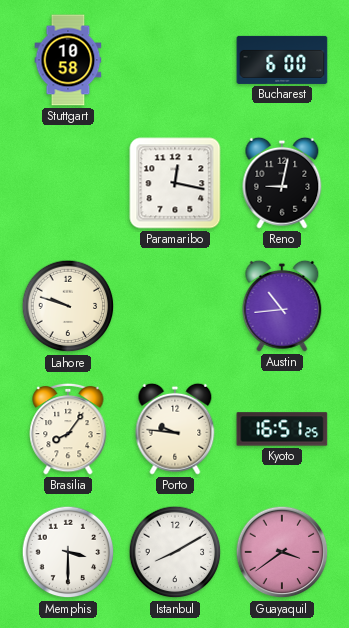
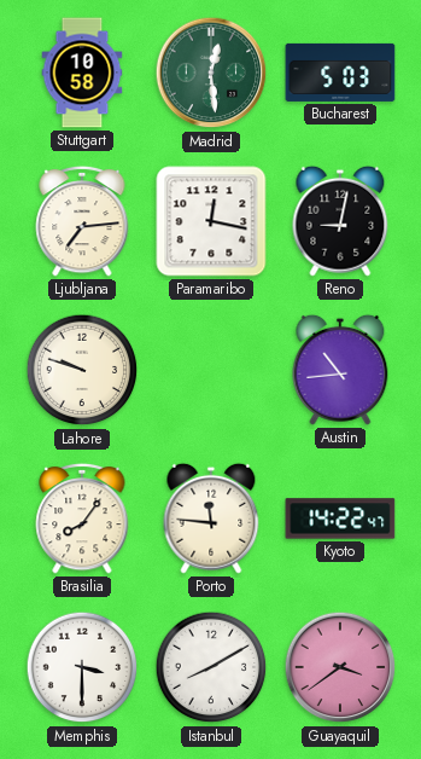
Madrid: none -> 12:29
Bucharest: 6:00 -> 5:03
Ljubljana: none -> 7:14
Porto: 9:46 -> 11:46
Kyoto: 16:51 -> 14:22
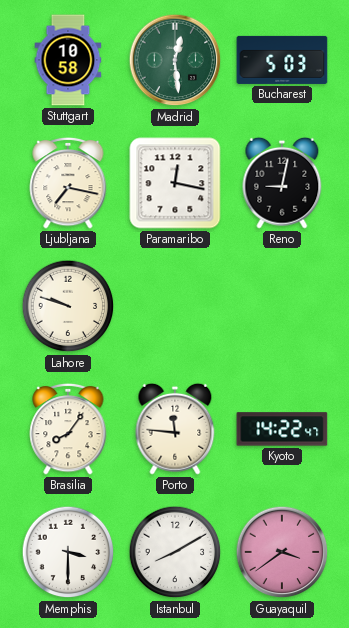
Ljubljana: 7:14 -> 7:17
Austin: 10:44 -> none
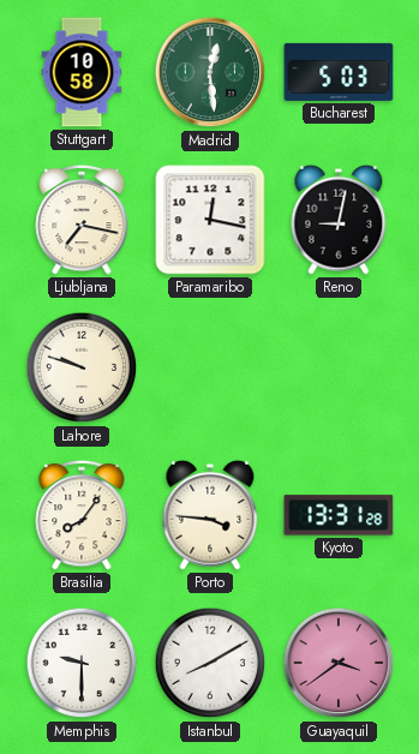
Porto: 11:46 -> 3:46
Kyoto: 14:22 -> 13:31
Memphis: 3:30 -> 9:30
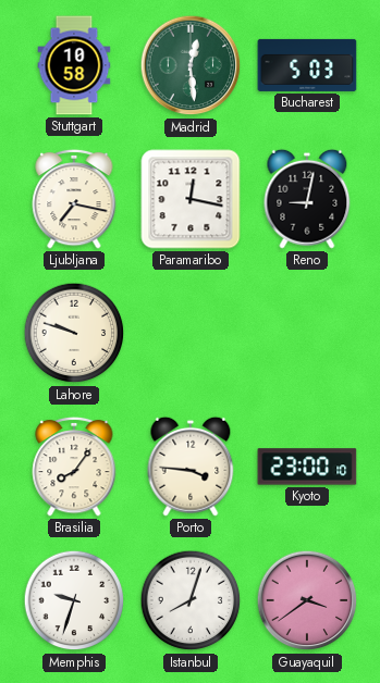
Kyoto: 13:31 -> 23:00
Memphis: 9:30 -> 9:33
Istanbul: 8:10 -> 8:03
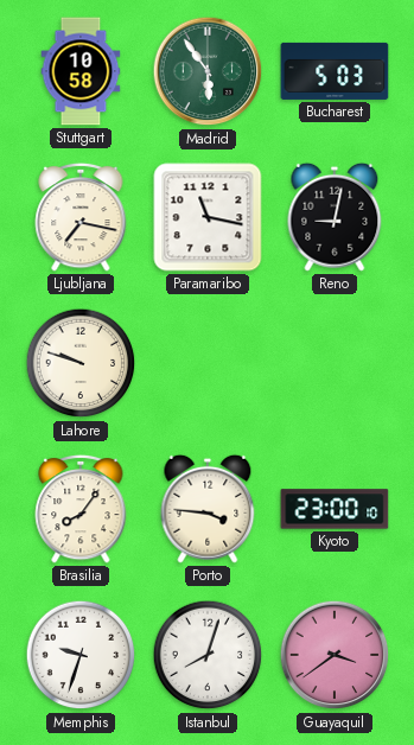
Madrid: 12:29 -> 5:54
Paramaribo: 12:17 -> 11:17
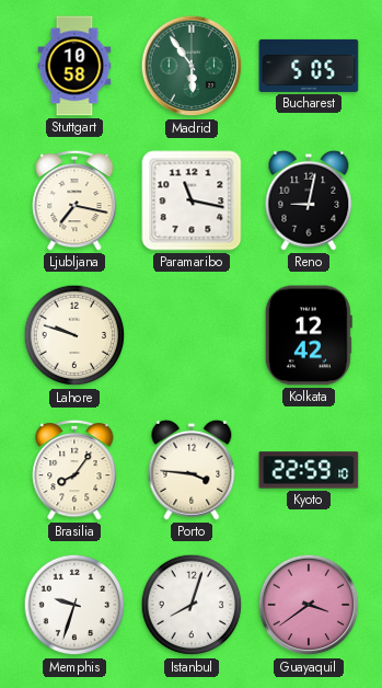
Bucharest: 5:03 -> 5:05
Kolkata: none -> 12:42
Kyoto: 23:00 -> 22:59
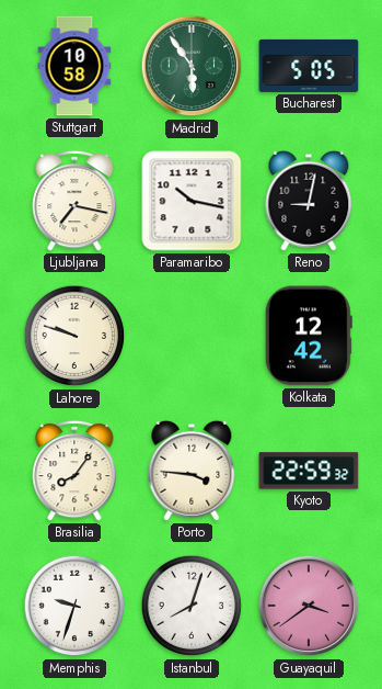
Paramaribo: 11:17 -> 10:17
Kyoto: 22:59:10 -> 22:59:32
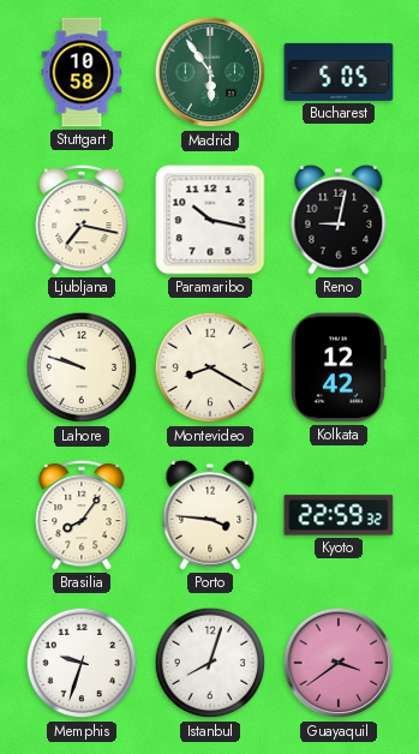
Montevideo: none -> 8:20
